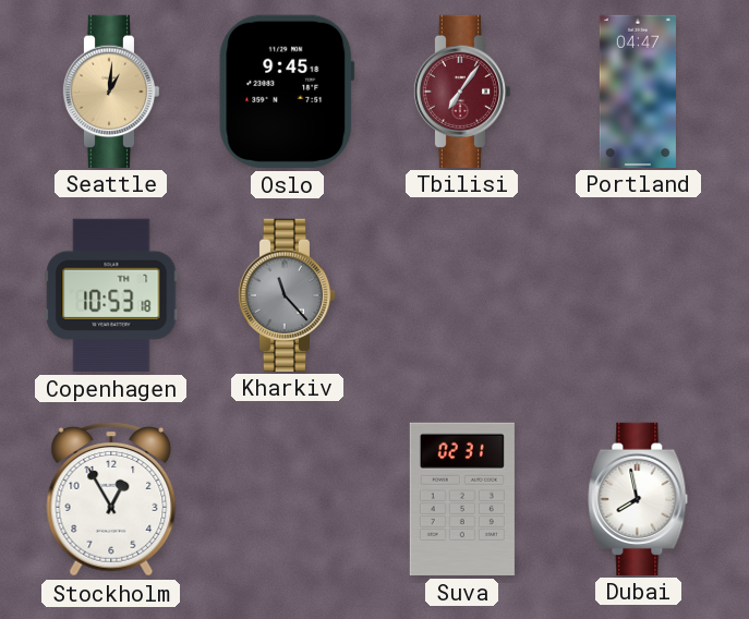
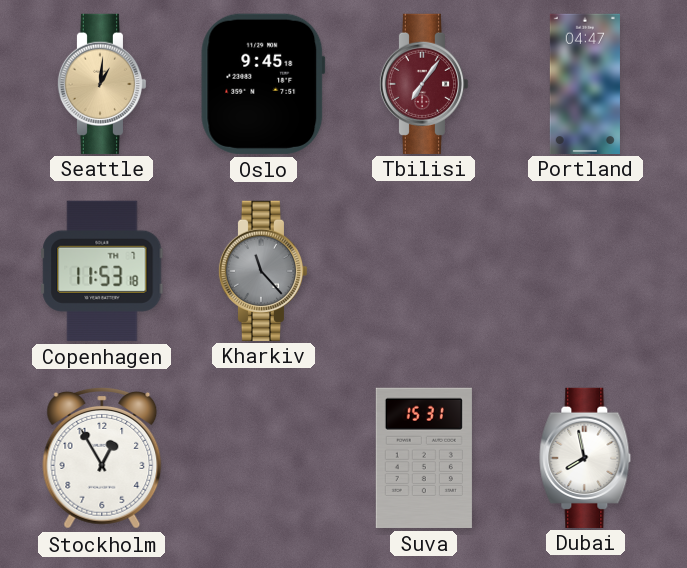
Copenhagen: 10:53 -> 11:53
Suva: 02:31 -> 15:31
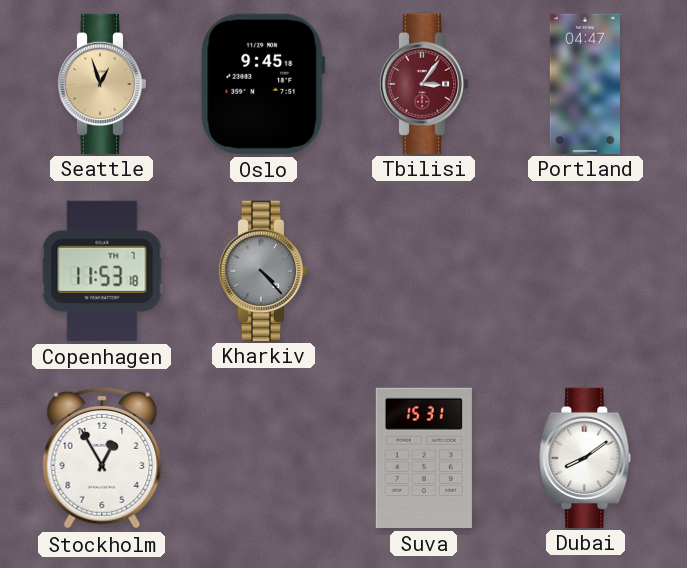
Seattle: 1:01 -> 12:57
Tbilisi: 7:06 -> 3:06
Kharkiv: 11:23 -> 4:23
Dubai: 7:58 -> 8:09
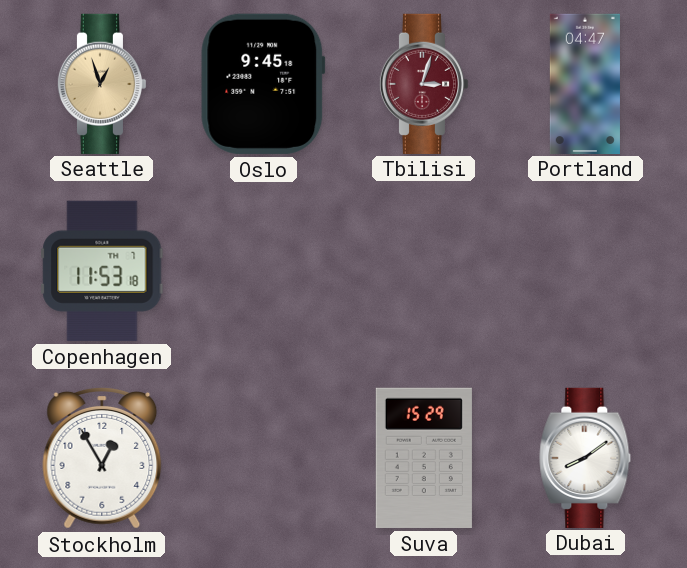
Tbilisi: 3:06 -> 3:03
Kharkiv: 4:23 -> none
Suva: 15:31 -> 15:29
